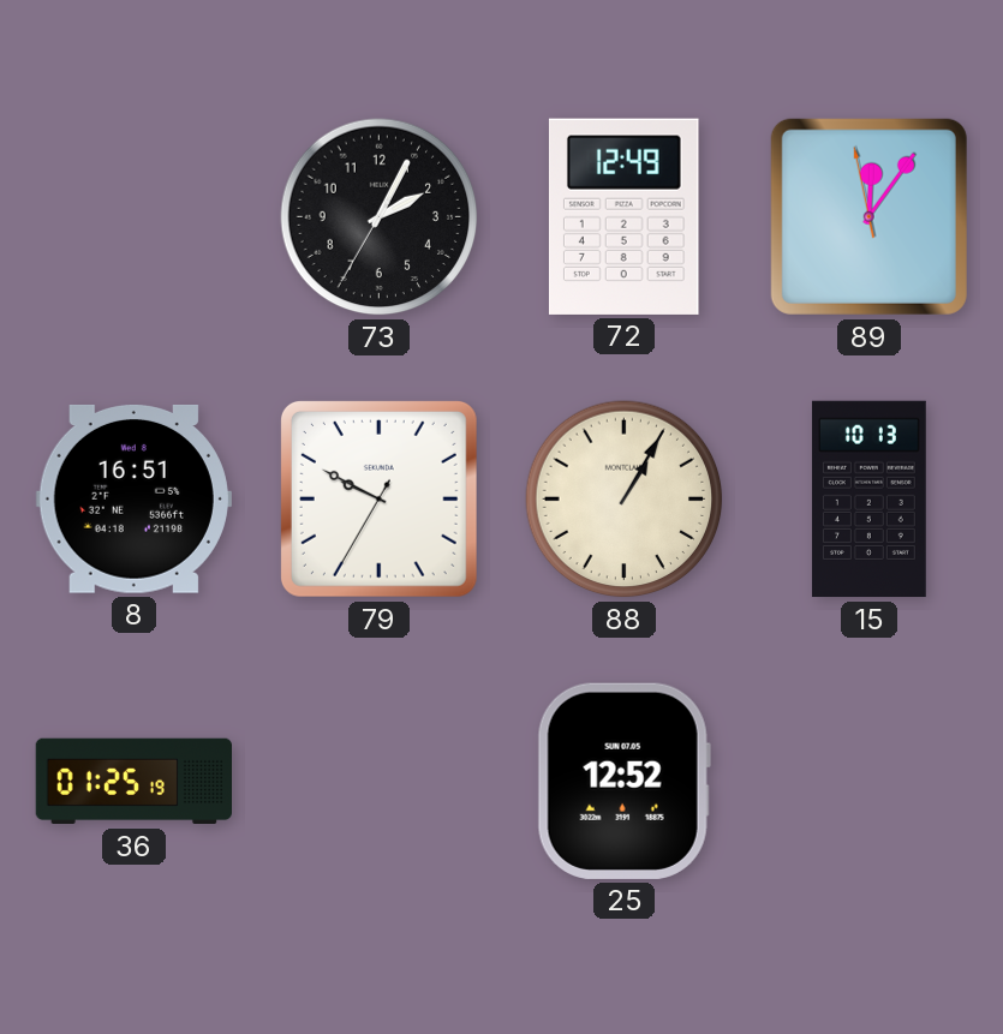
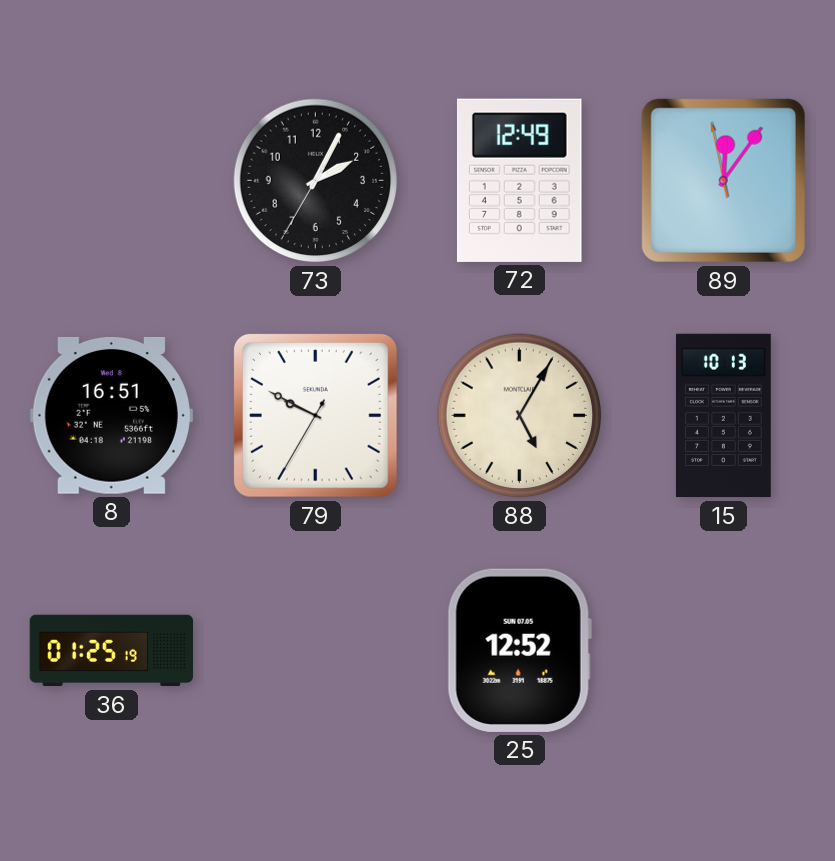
88: 1:05 -> 5:05
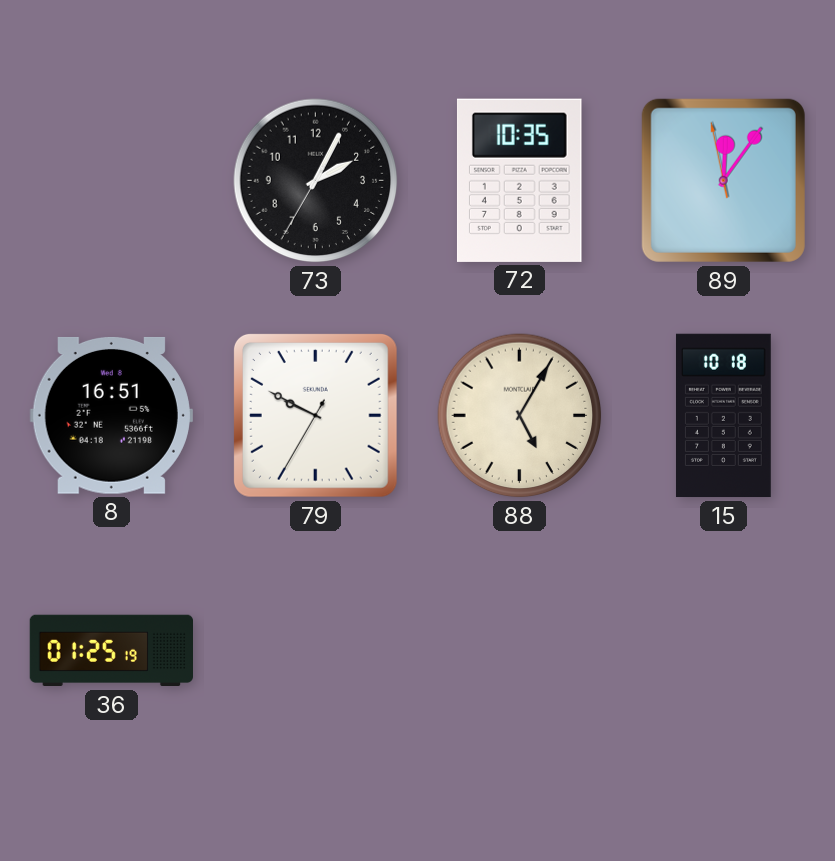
72: 12:49 -> 10:35
15: 10:13 -> 10:18
25: 12:52 -> none
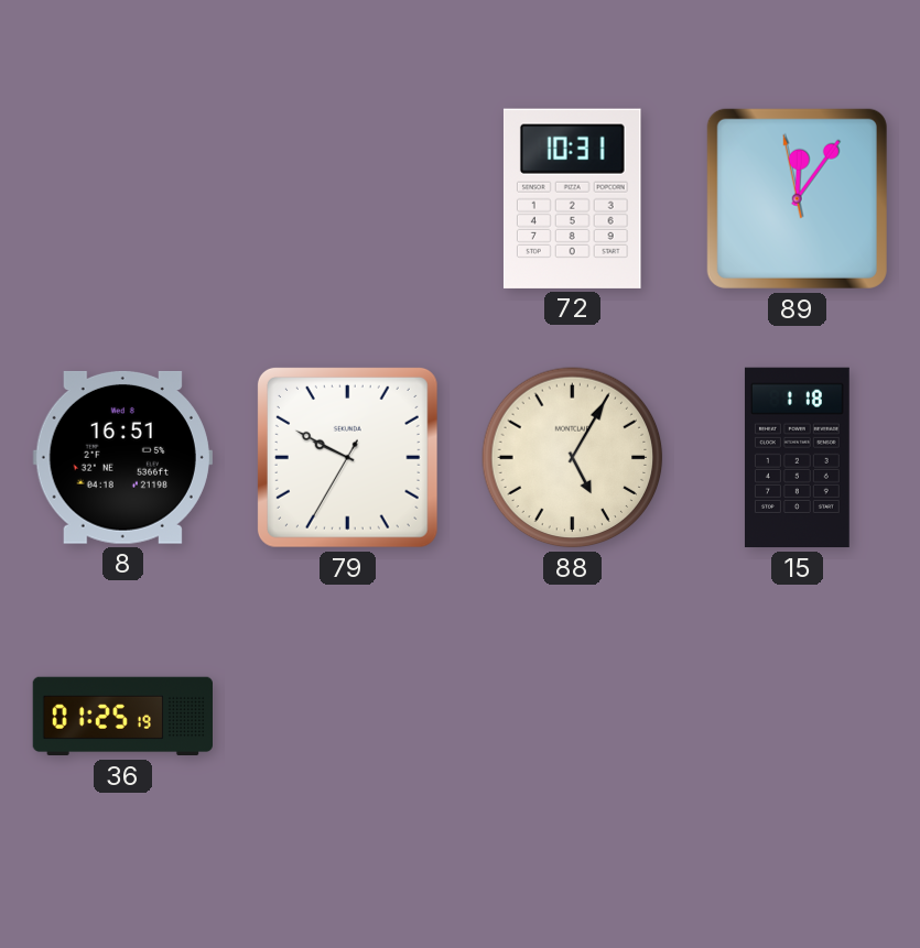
73: 2:04 -> none
72: 10:35 -> 10:31
15: 10:18 -> 1:18
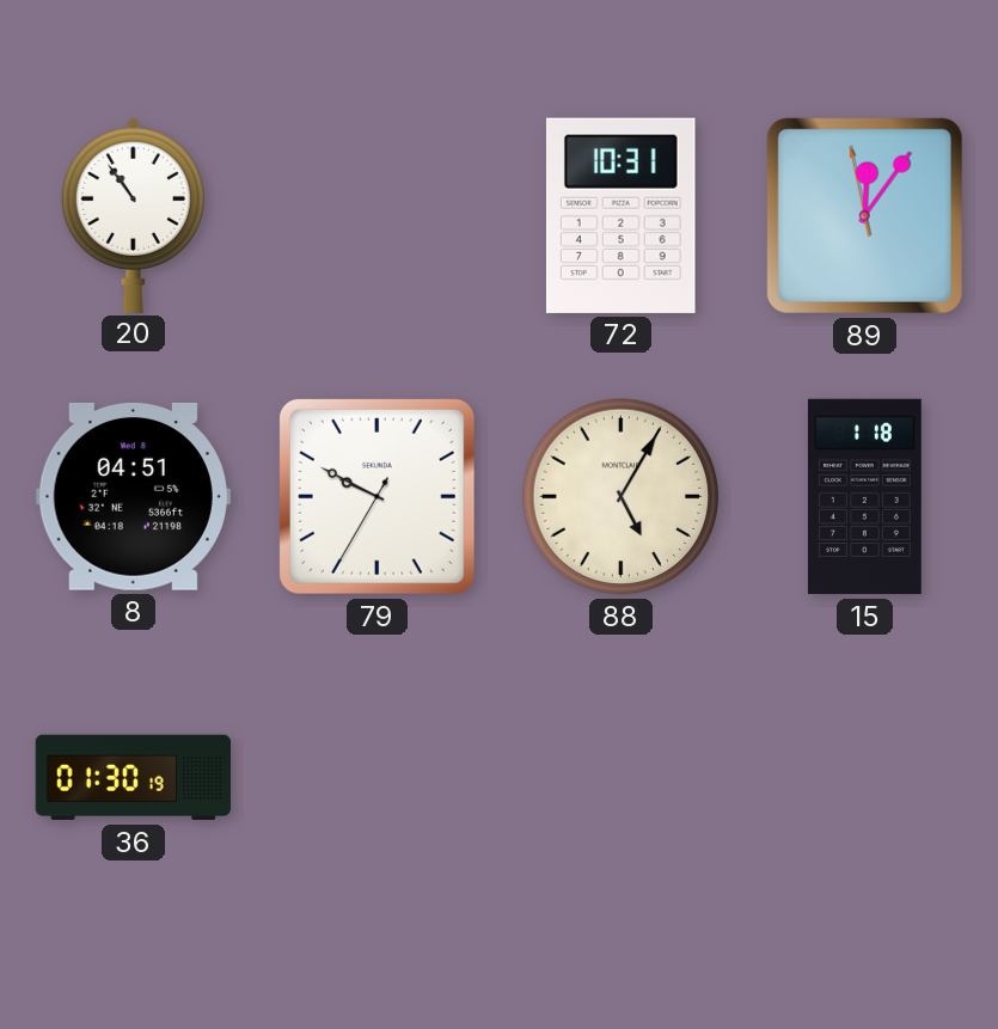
20: none -> 10:54
8: 16:51 -> 04:51
36: 01:25 -> 01:30
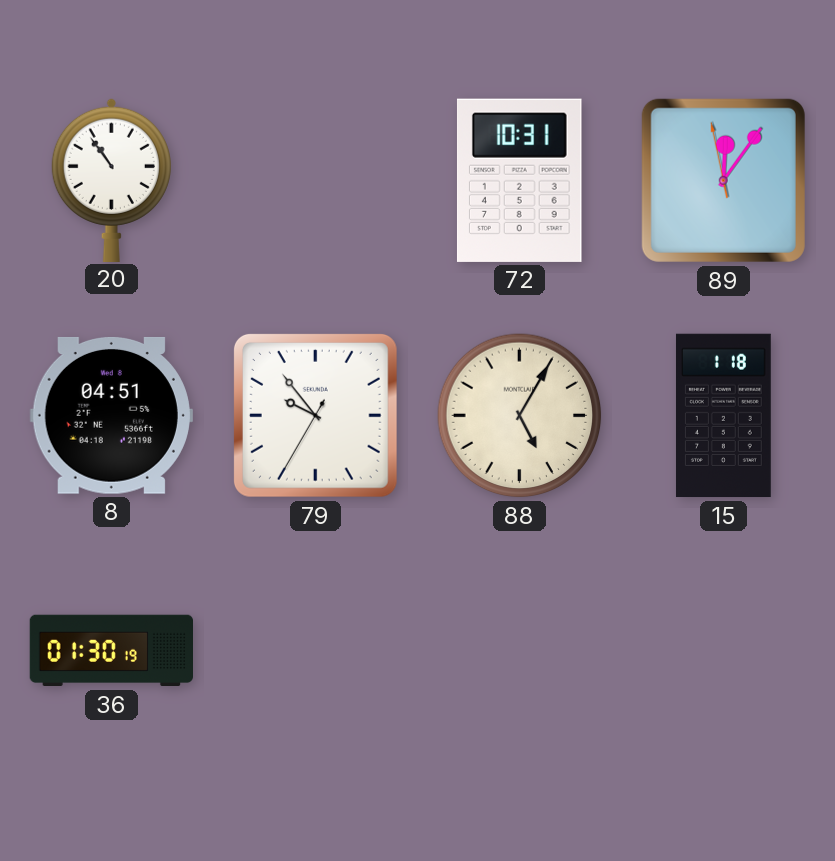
79: 9:49 -> 9:53
